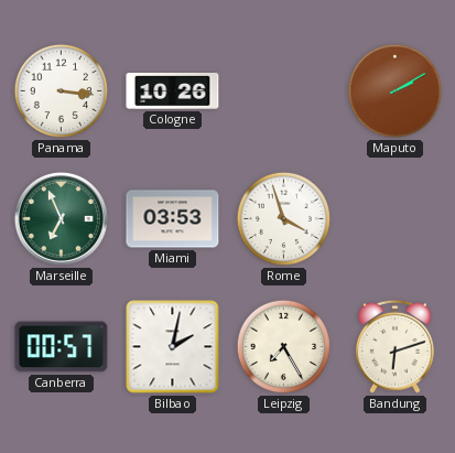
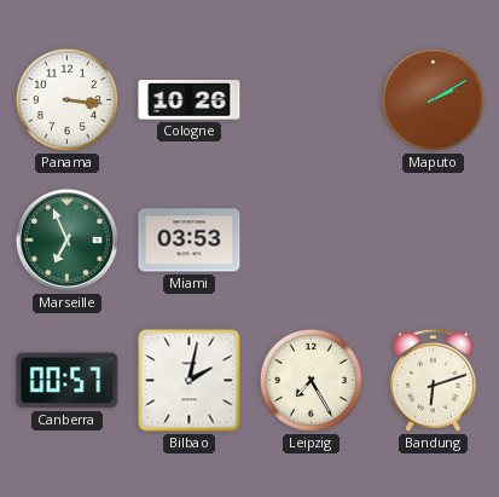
Rome: 3:57 -> none
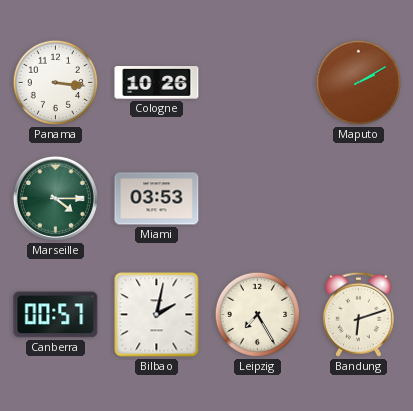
Marseille: 6:56 -> 4:15
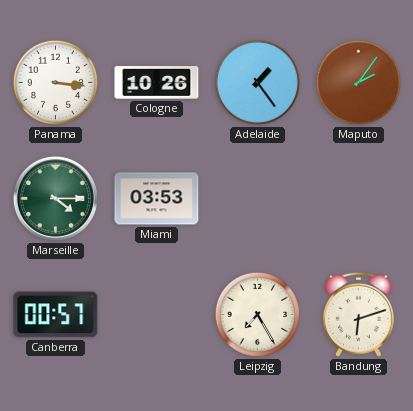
Adelaide: none -> 1:24
Maputo: 2:10 -> 2:06
Bilbao: 2:02 -> none
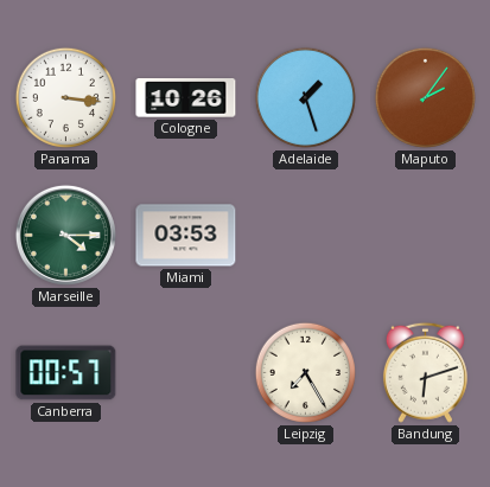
Adelaide: 1:24 -> 1:27
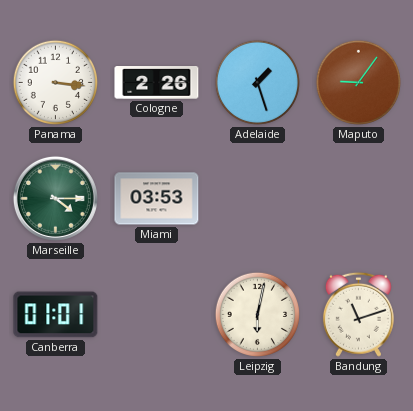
Cologne: 10:26 -> 2:26
Maputo: 2:06 -> 9:06
Canberra: 00:57 -> 01:01
Leipzig: 7:25 -> 6:02
Bandung: 6:12 -> 11:12
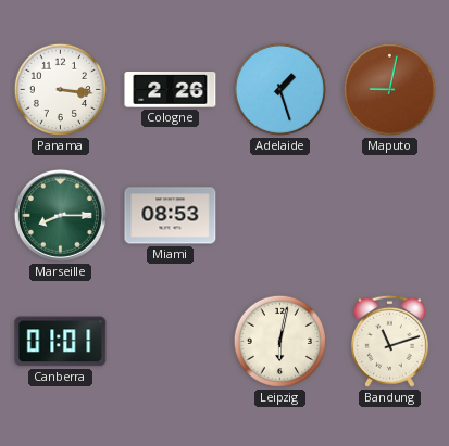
Maputo: 9:06 -> 9:02
Marseille: 4:15 -> 8:15
Miami: 03:53 -> 08:53
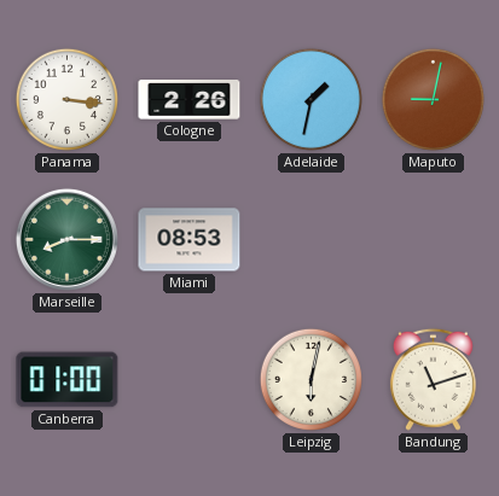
Adelaide: 1:27 -> 1:32
Canberra: 01:01 -> 01:00
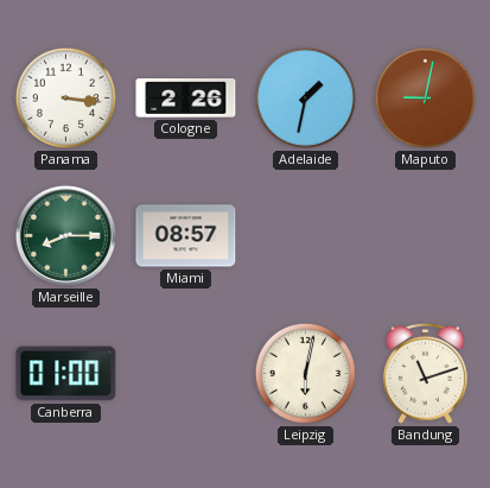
Miami: 08:53 -> 08:57
